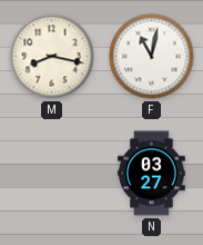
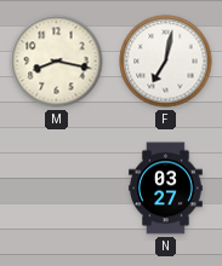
F: 11:02 -> 7:02
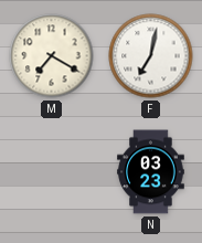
M: 8:17 -> 7:20
N: 03:27 -> 03:23
